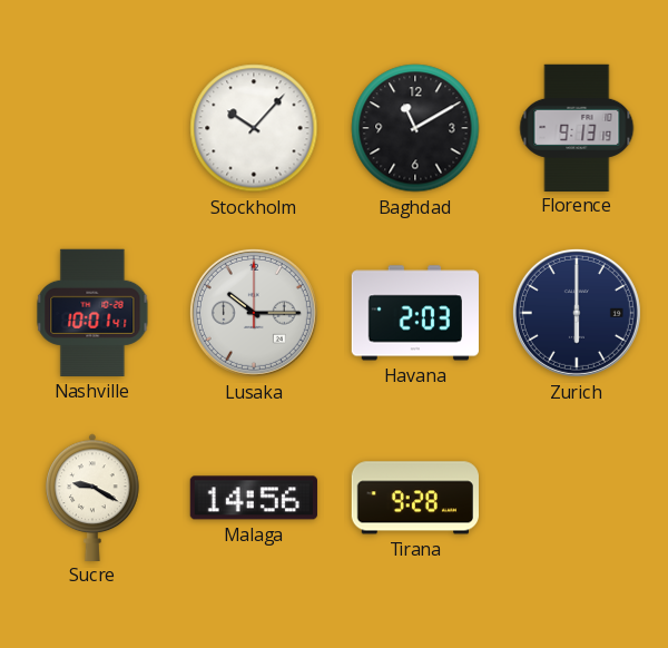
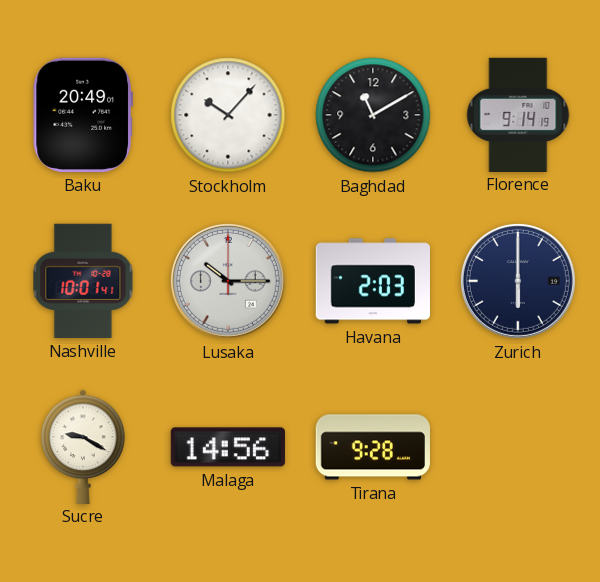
Baku: none -> 20:49
Florence: 9:13 -> 9:14
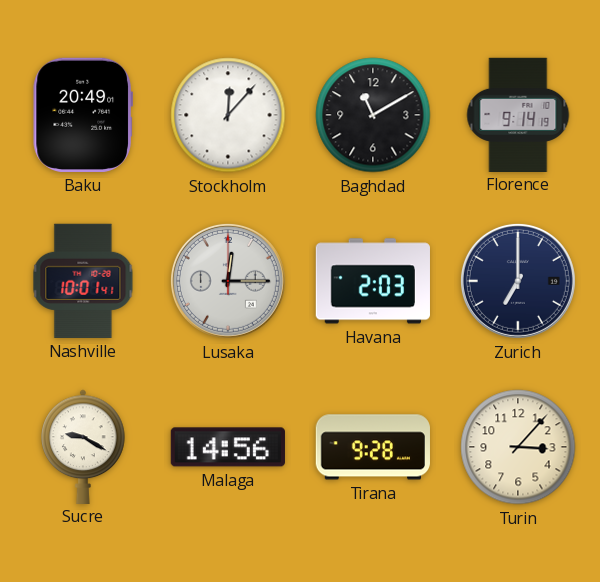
Stockholm: 10:07 -> 12:07
Lusaka: 10:15 -> 12:15
Zurich: 6:00 -> 7:00
Turin: none -> 3:07
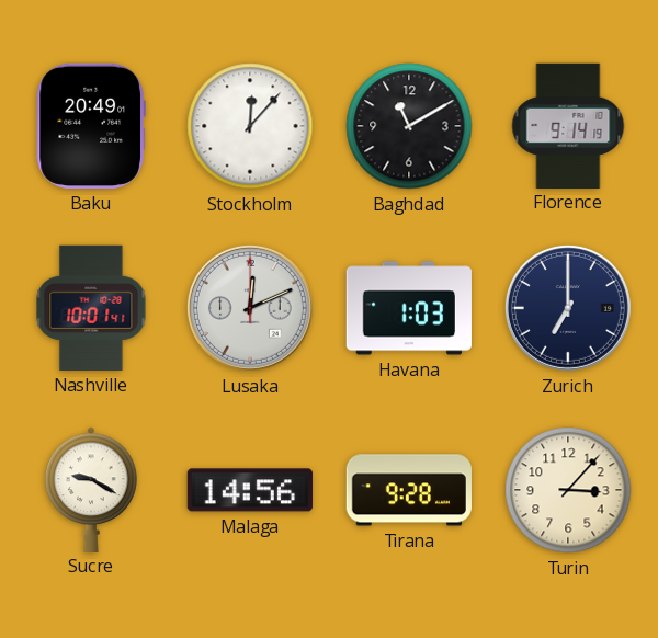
Lusaka: 12:15 -> 12:11
Havana: 2:03 -> 1:03
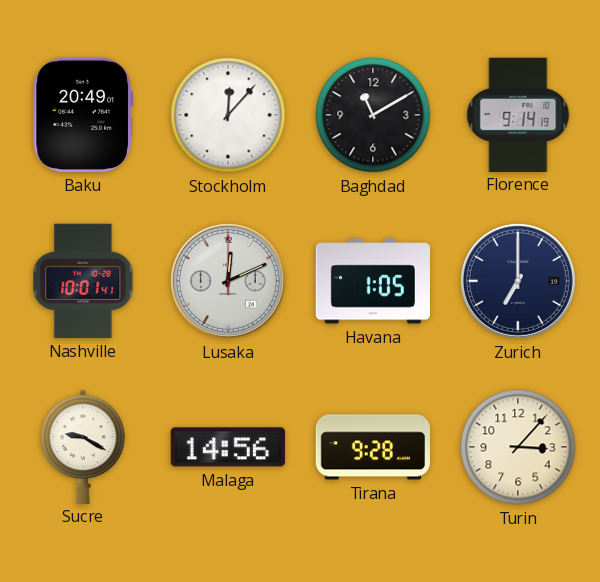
Havana: 1:03 -> 1:05
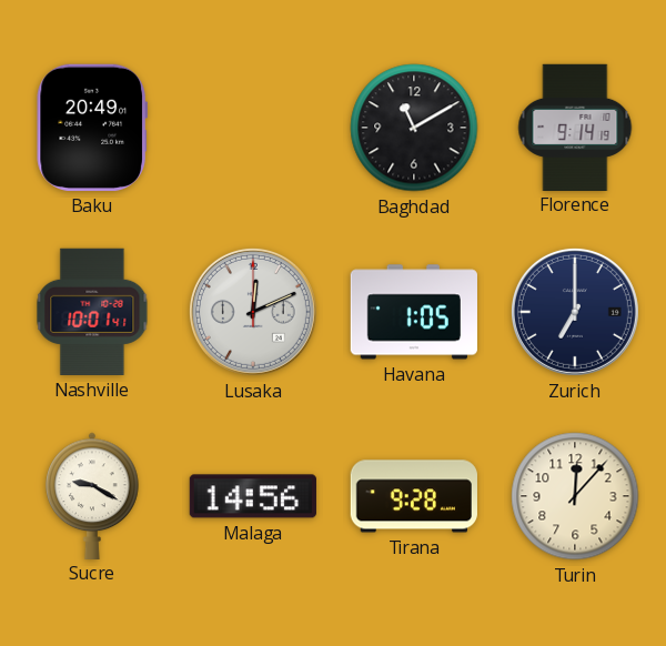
Stockholm: 12:07 -> none
Turin: 3:07 -> 12:07
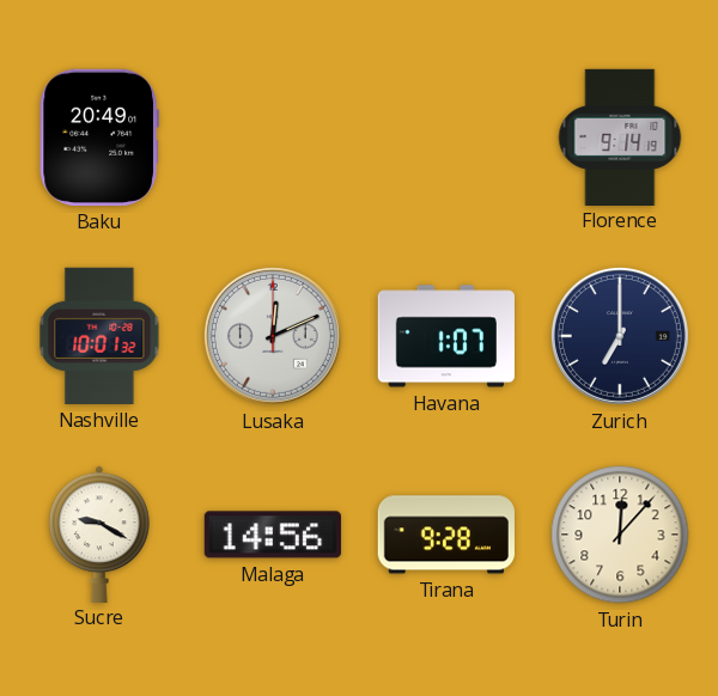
Baghdad: 11:10 -> none
Nashville: 10:01:41 -> 10:01:32
Havana: 1:05 -> 1:07
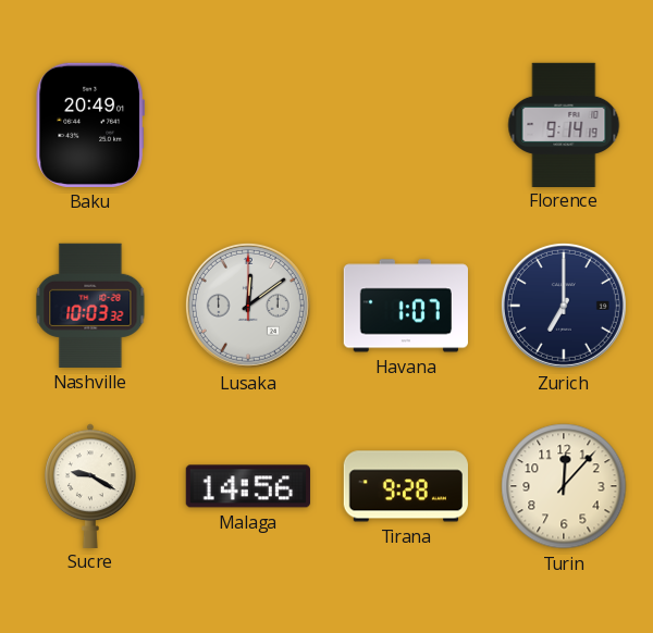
Nashville: 10:01 -> 10:03
Lusaka: 12:11 -> 12:09
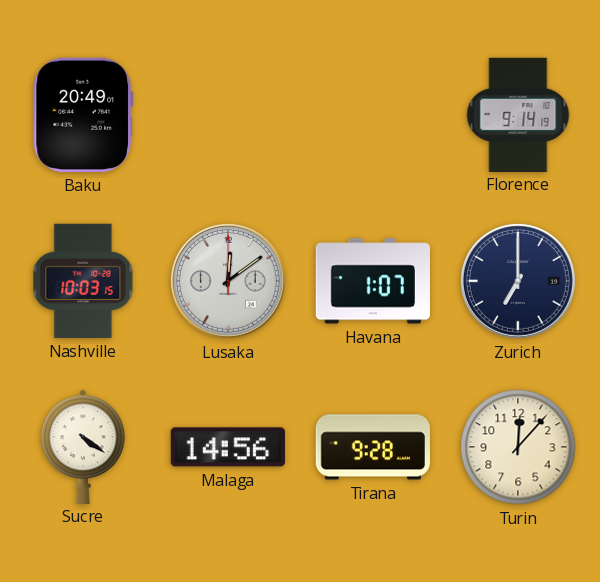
Nashville: 10:03:32 -> 10:03:15
Sucre: 9:20 -> 4:21
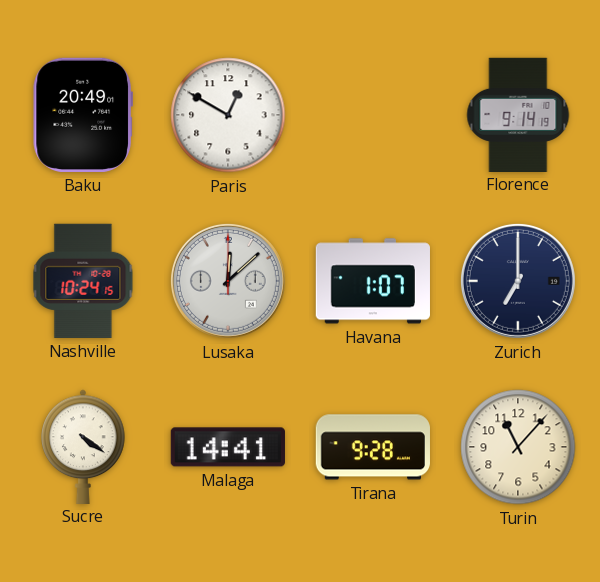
Paris: none -> 12:50
Nashville: 10:03 -> 10:24
Lusaka: 12:09 -> 12:08
Malaga: 14:56 -> 14:41
Turin: 12:07 -> 11:07
